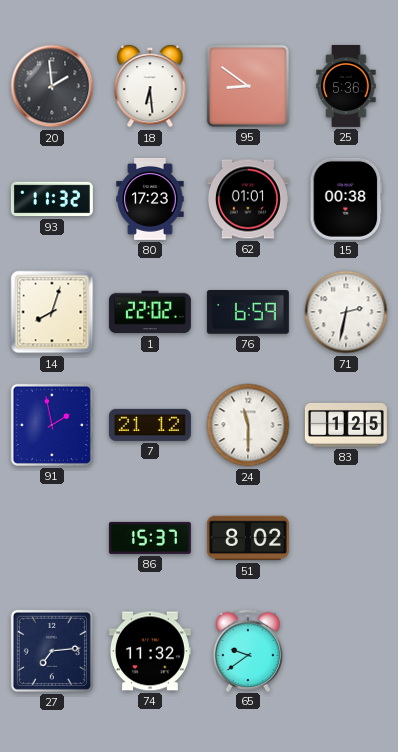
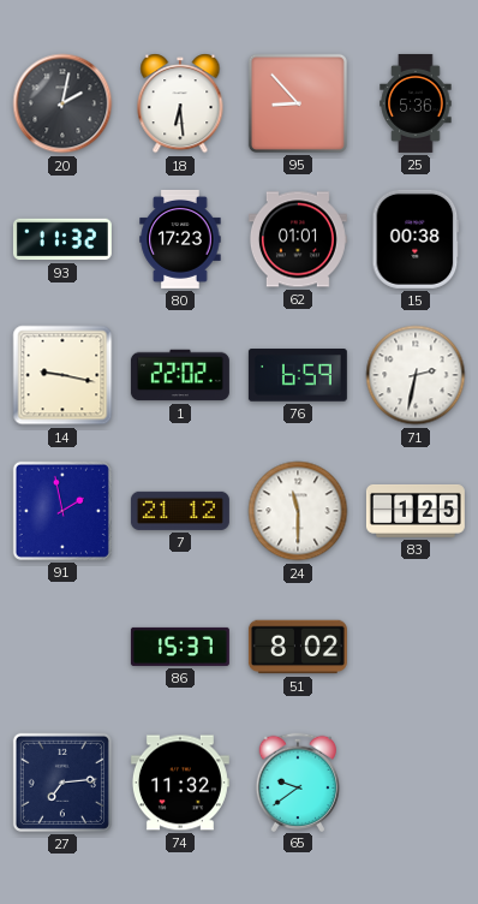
20: 1:59 -> 2:02
95: 8:51 -> 8:53
14: 8:03 -> 9:17
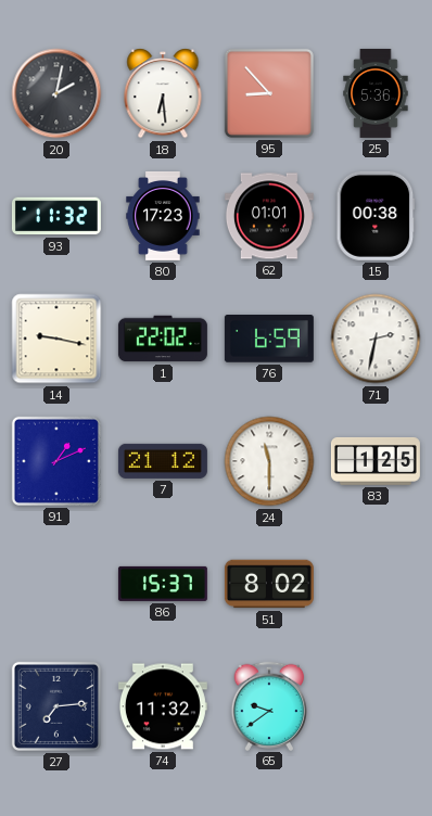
91: 1:58 -> 1:11
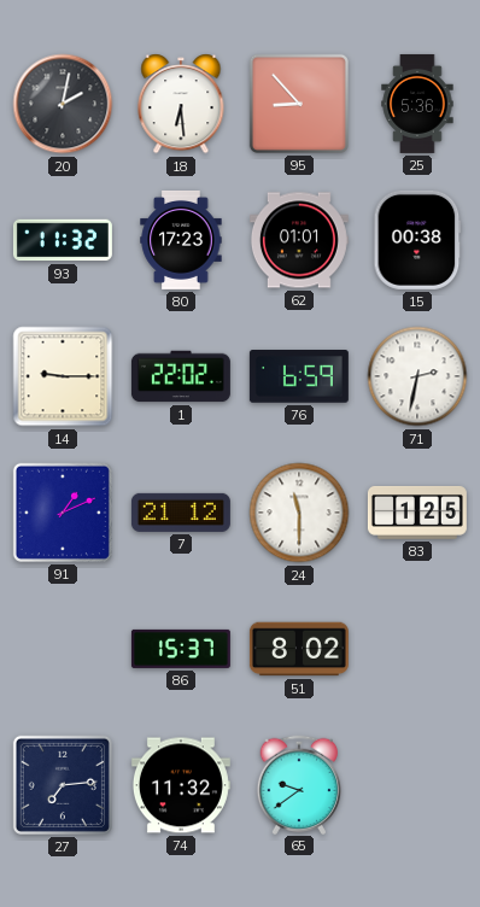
14: 9:17 -> 9:15
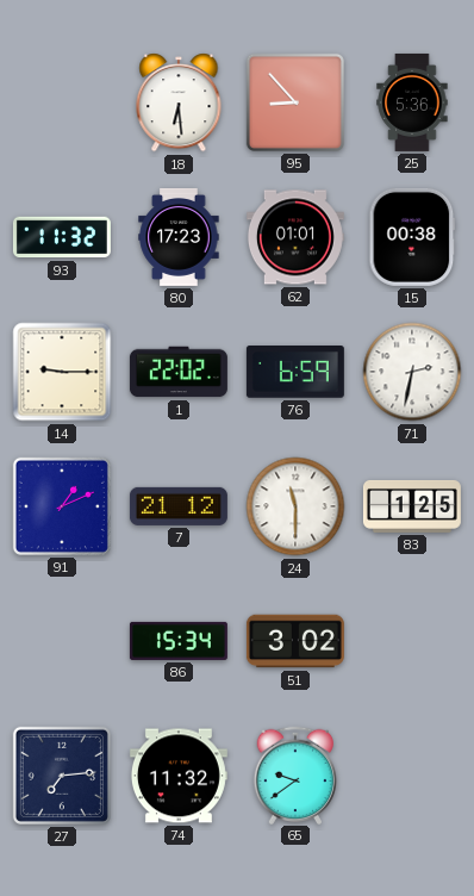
20: 2:02 -> none
86: 15:37 -> 15:34
51: 8:02 -> 3:02
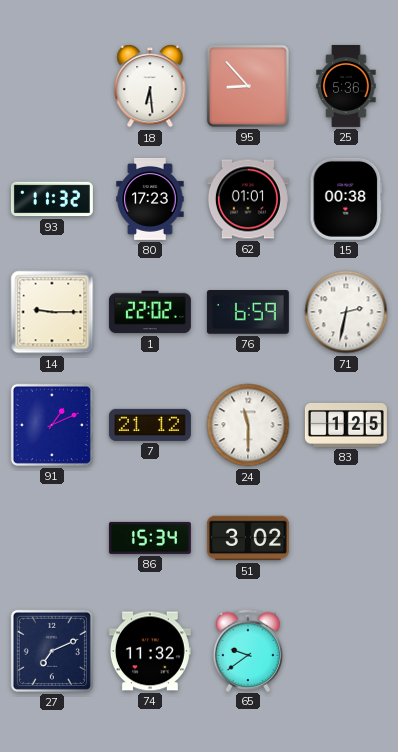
27: 7:14 -> 7:11
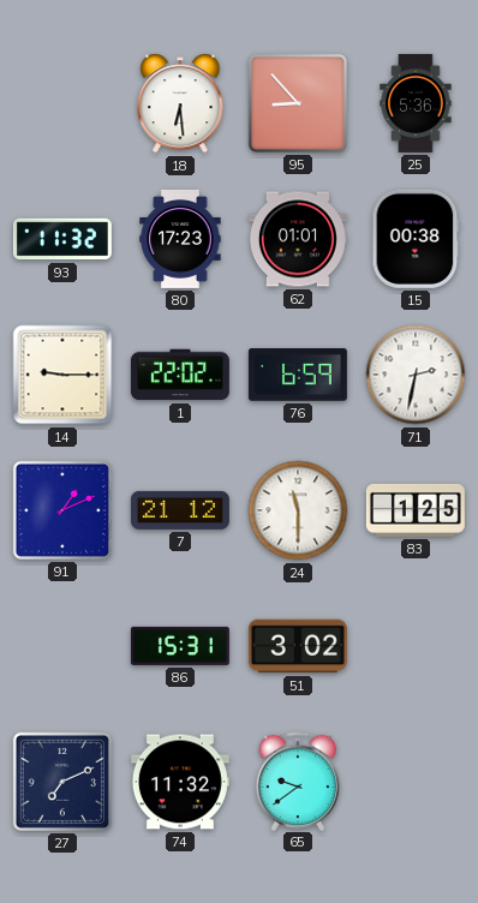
86: 15:34 -> 15:31
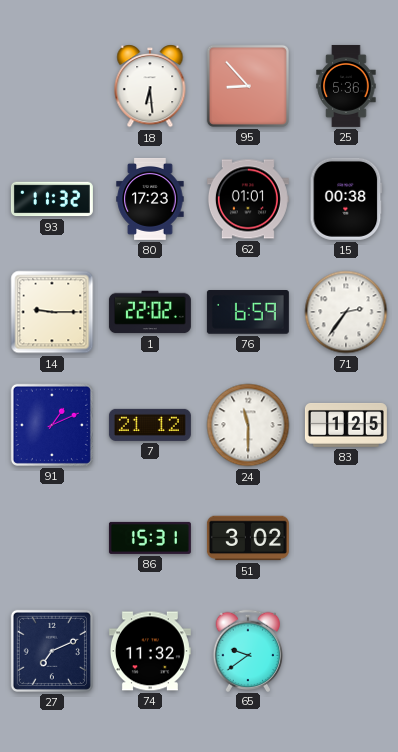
71: 2:32 -> 2:36
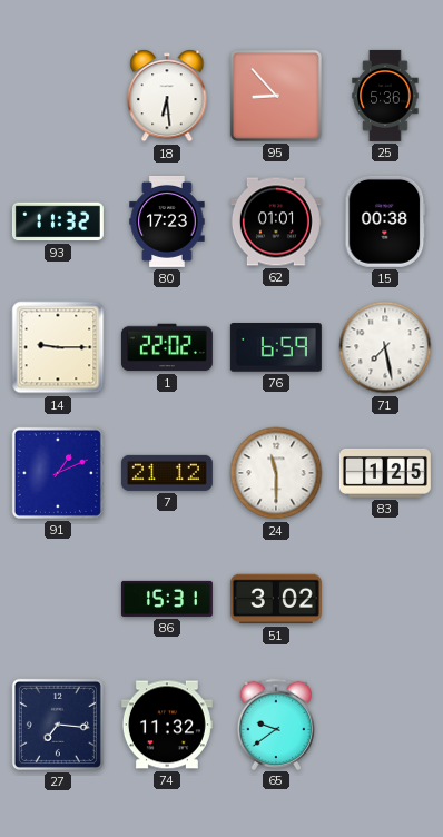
71: 2:36 -> 7:28
27: 7:11 -> 7:16
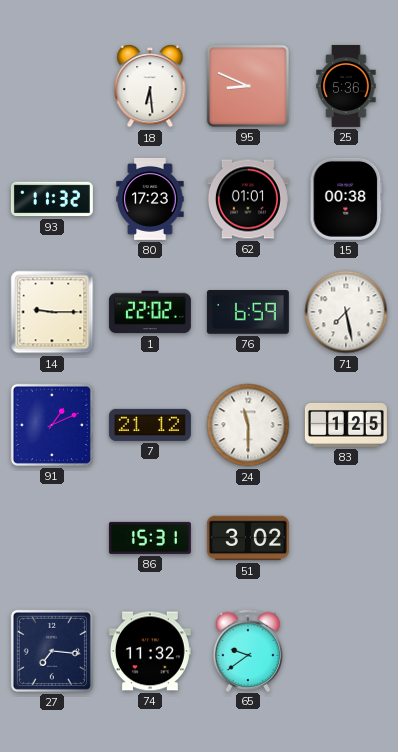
95: 8:53 -> 8:49
